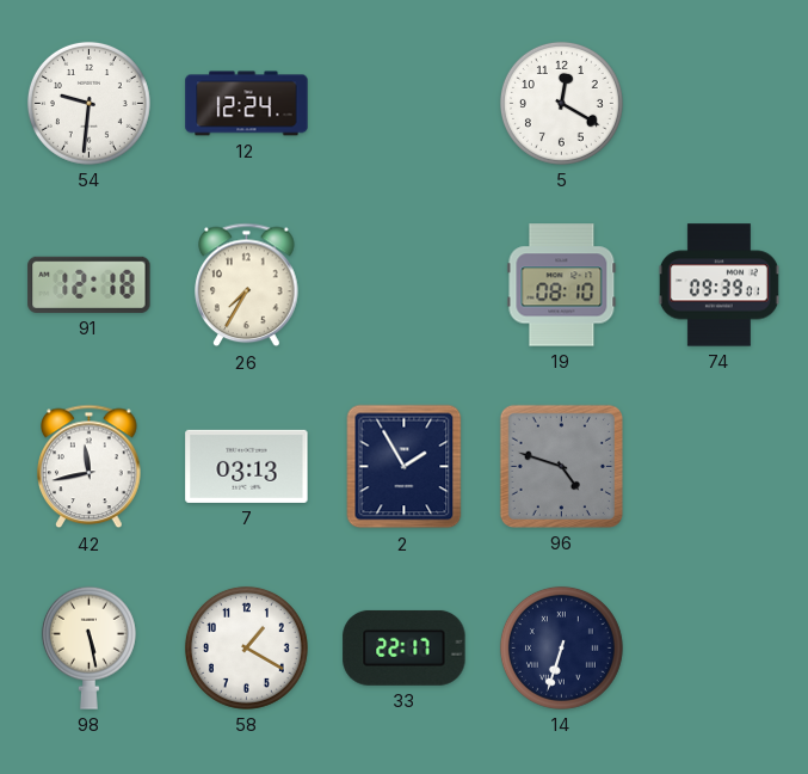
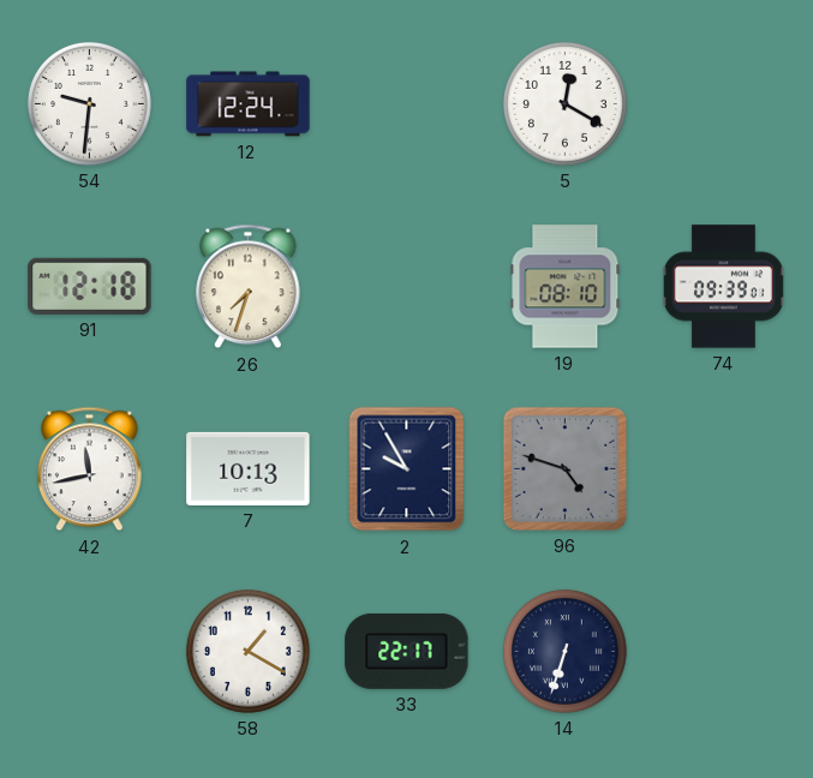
26: 7:35 -> 7:33
7: 03:13 -> 10:13
2: 1:55 -> 9:55
98: 5:28 -> none
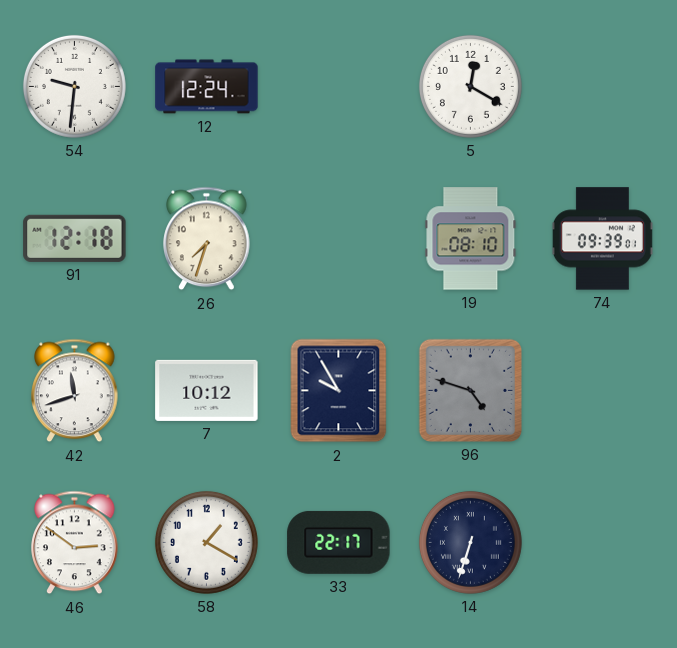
42: 11:43 -> 11:42
7: 10:13 -> 10:12
46: none -> 2:51
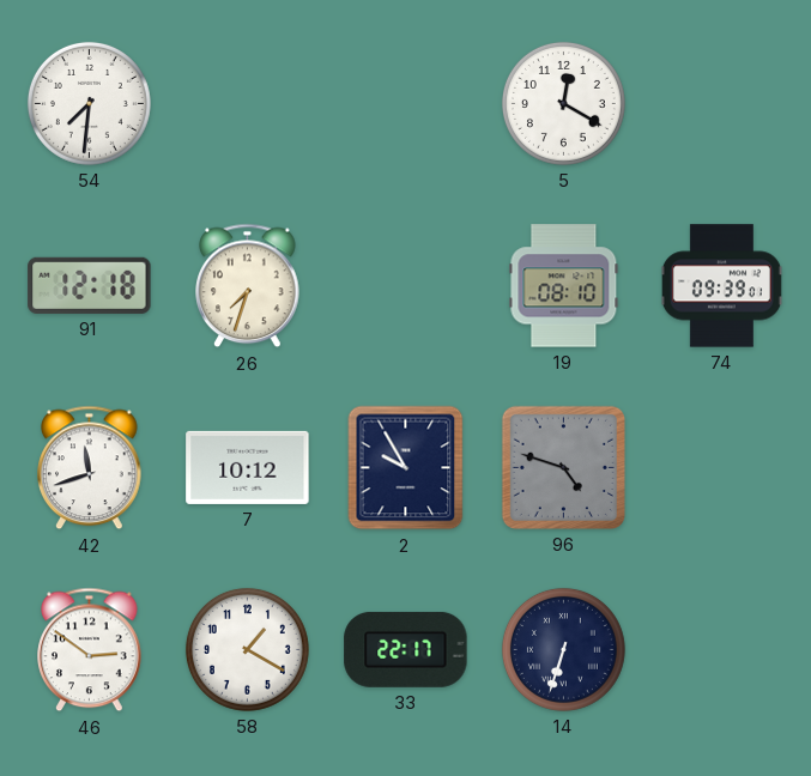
54: 9:31 -> 7:31
12: 12:24 -> none
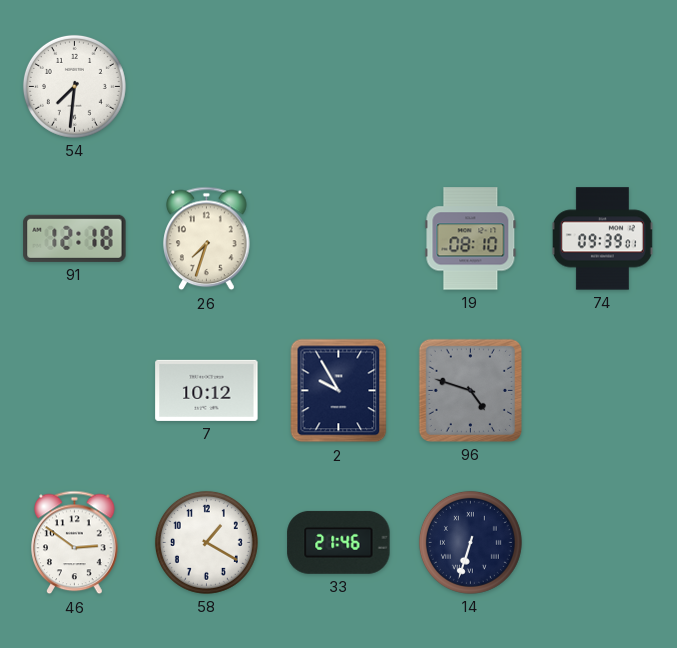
5: 12:20 -> none
42: 11:42 -> none
33: 22:17 -> 21:46
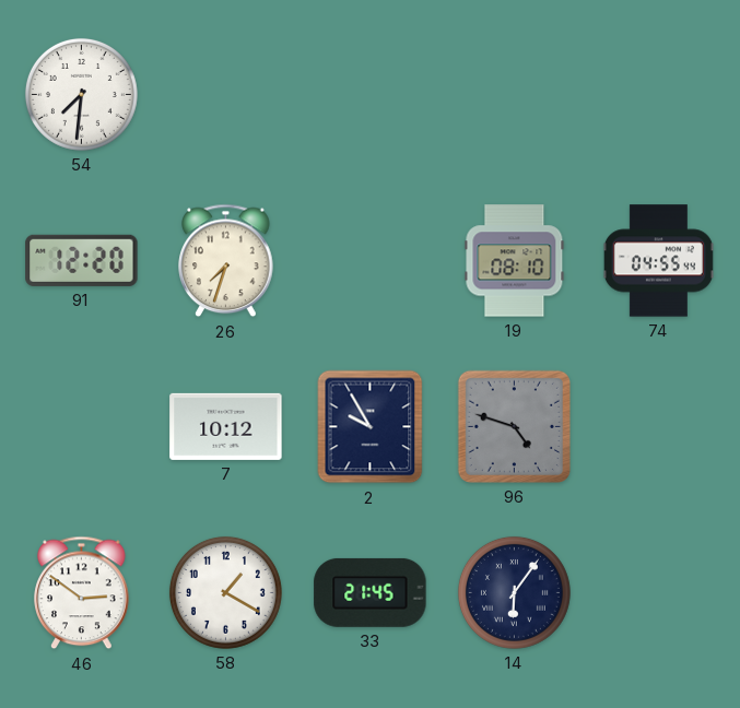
91: 12:18 -> 12:20
74: 09:39 -> 04:55
33: 21:46 -> 21:45
14: 6:33 -> 6:06
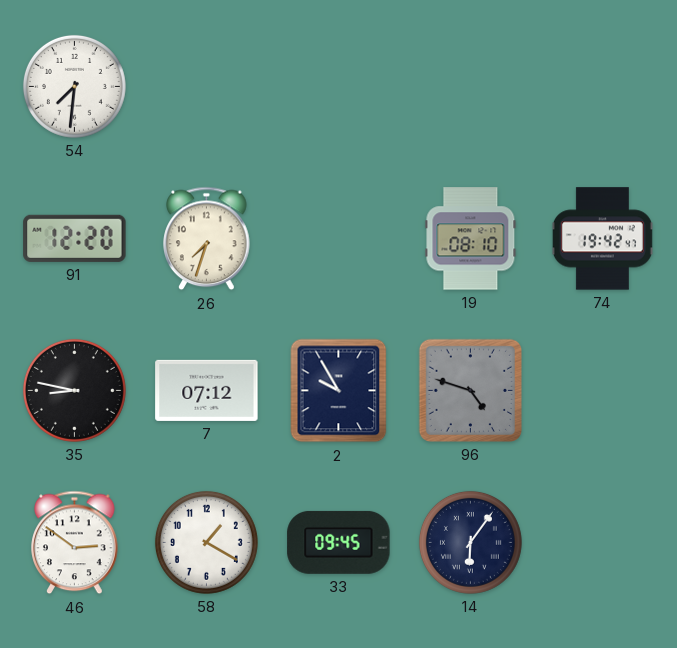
74: 04:55 -> 19:42
35: none -> 8:47
7: 10:12 -> 07:12
33: 21:45 -> 09:45
